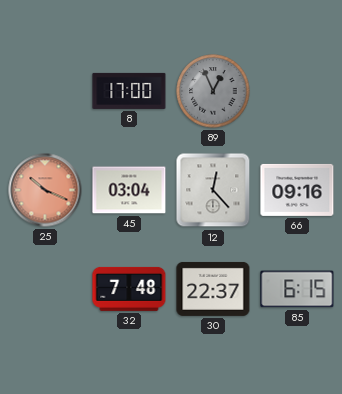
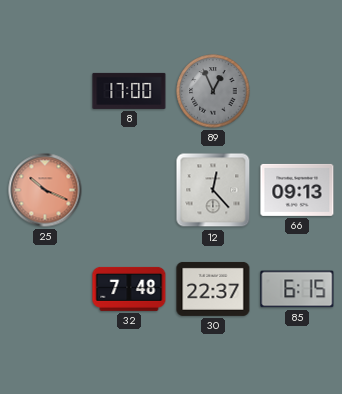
45: 03:04 -> none
66: 09:16 -> 09:13
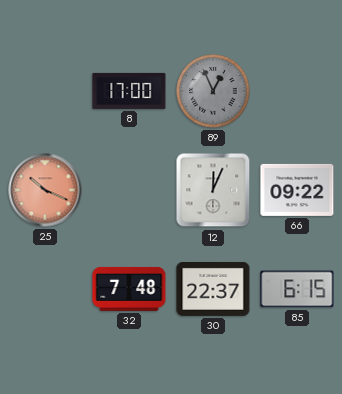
12: 12:23 -> 12:04
66: 09:13 -> 09:22
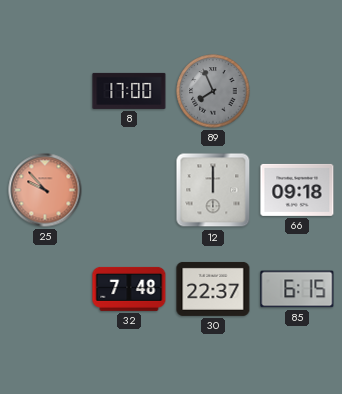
89: 12:56 -> 7:56
25: 10:19 -> 9:53
12: 12:04 -> 12:00
66: 09:22 -> 09:18
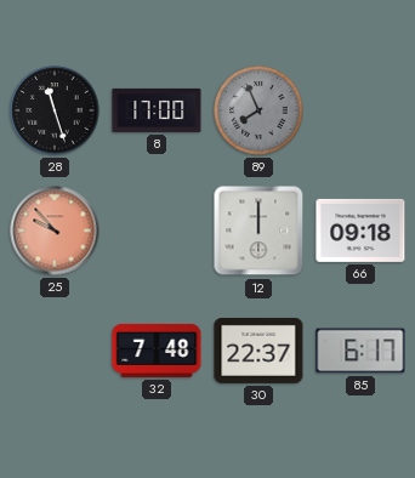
28: none -> 11:27
85: 6:15 -> 6:17
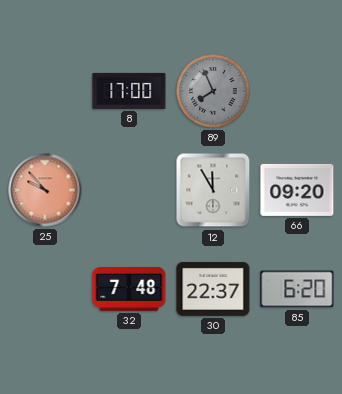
28: 11:27 -> none
12: 12:00 -> 11:55
66: 09:18 -> 09:20
85: 6:17 -> 6:20
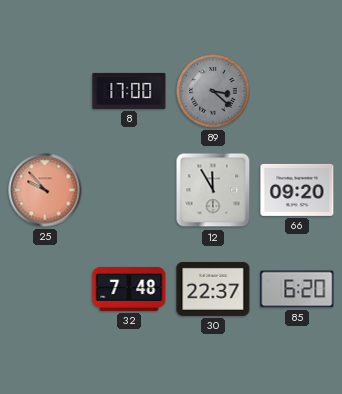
89: 7:56 -> 3:22
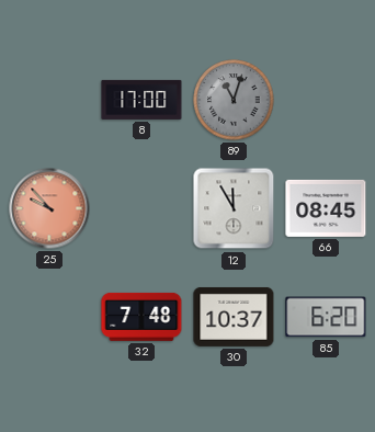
89: 3:22 -> 11:03
66: 09:20 -> 08:45
30: 22:37 -> 10:37
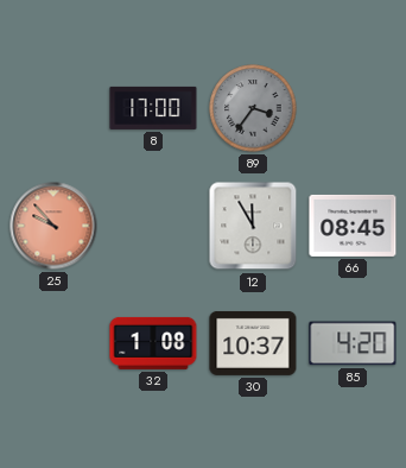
89: 11:03 -> 3:36
32: 7:48 -> 1:08
85: 6:20 -> 4:20
